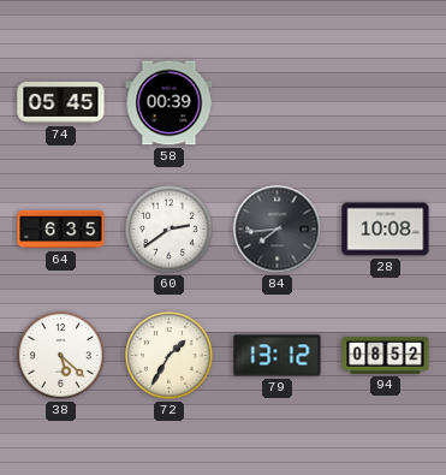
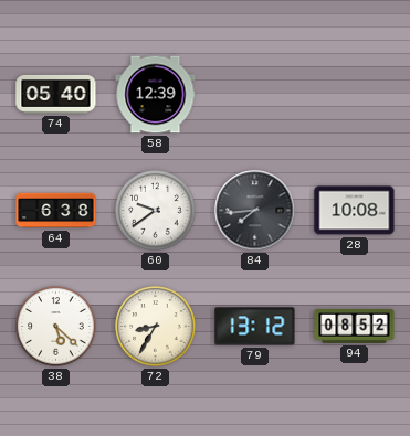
74: 05:45 -> 05:40
58: 00:39 -> 12:39
64: 6:35 -> 6:38
60: 2:39 -> 9:39
72: 1:35 -> 8:35
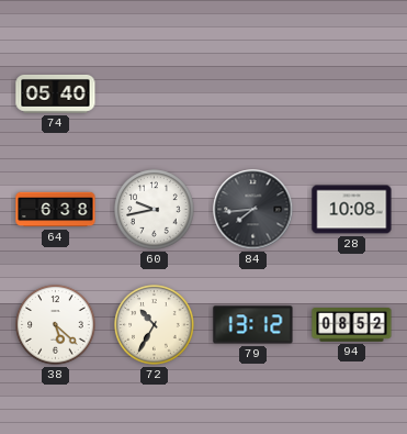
58: 12:39 -> none
60: 9:39 -> 9:43
72: 8:35 -> 10:35
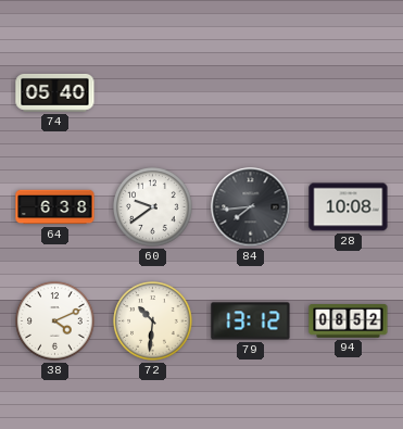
60: 9:43 -> 9:39
38: 5:22 -> 4:11
72: 10:35 -> 10:31
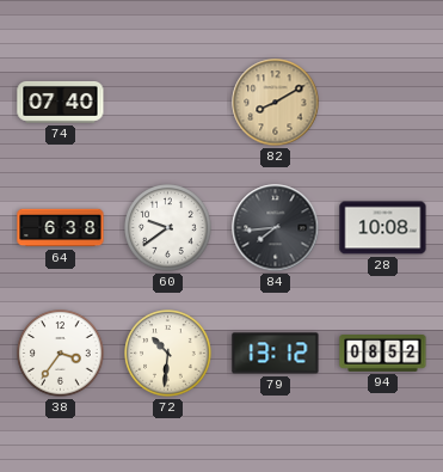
74: 05:40 -> 07:40
82: none -> 8:10
38: 4:11 -> 3:36
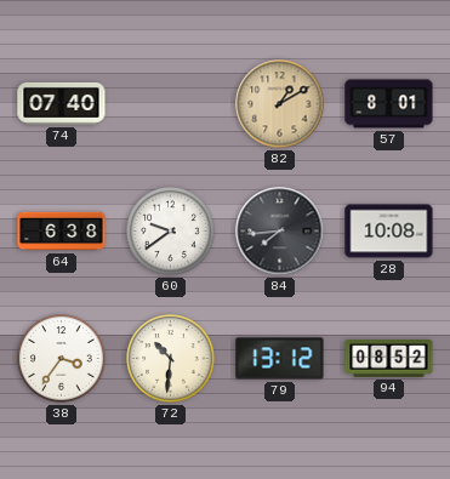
82: 8:10 -> 1:10
57: none -> 8:01
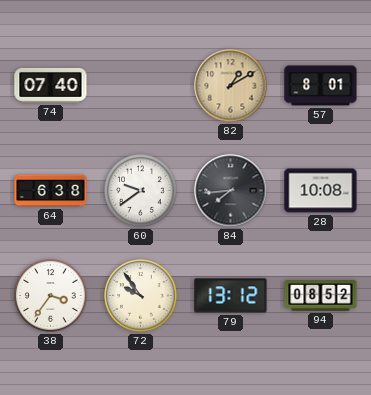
72: 10:31 -> 9:54
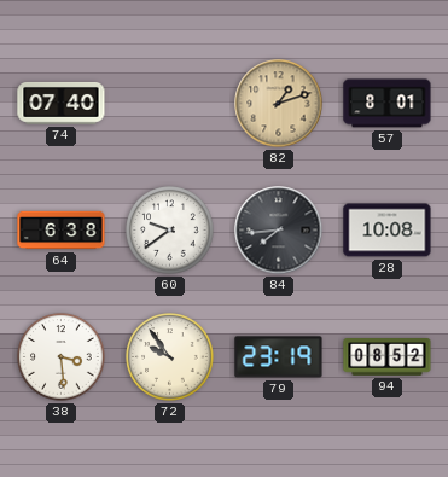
82: 1:10 -> 1:12
38: 3:36 -> 3:29
79: 13:12 -> 23:19
